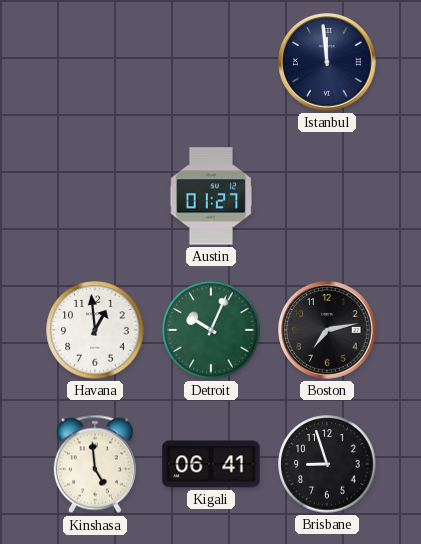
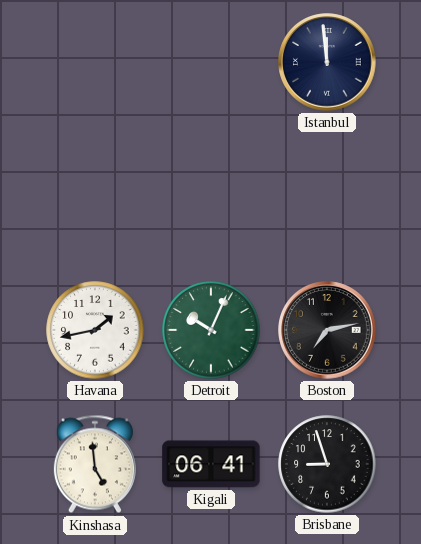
Austin: 01:27 -> none
Havana: 12:59 -> 1:43
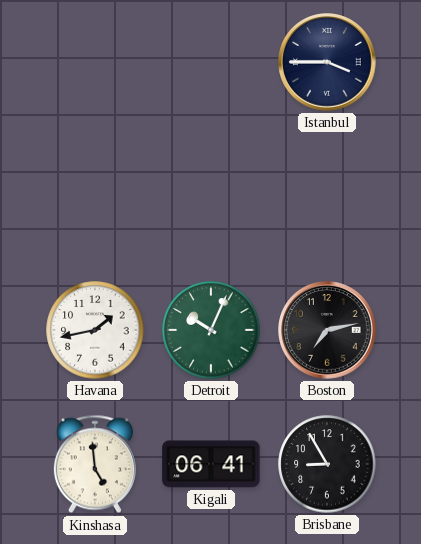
Istanbul: 11:59 -> 3:45
Brisbane: 8:57 -> 8:55
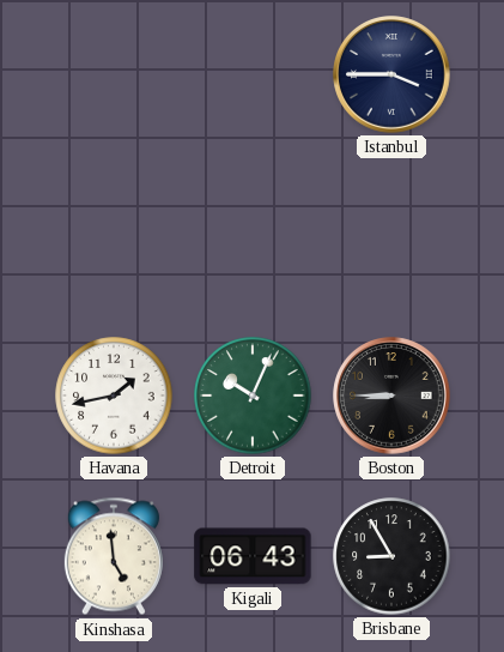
Boston: 7:13 -> 8:45
Kigali: 06:41 -> 06:43
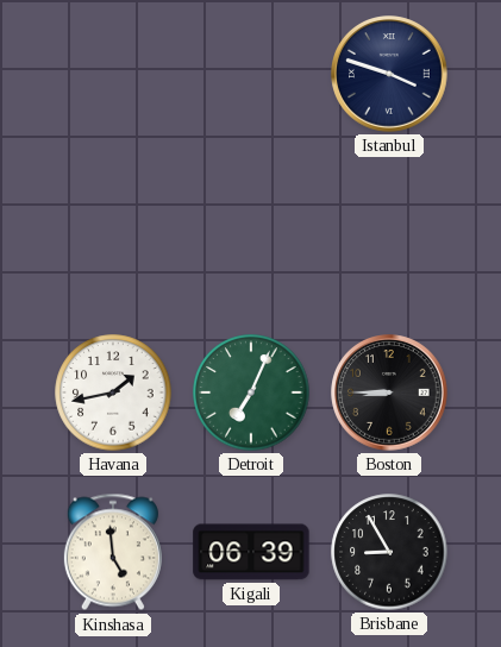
Istanbul: 3:45 -> 3:48
Detroit: 10:04 -> 7:04
Kigali: 06:43 -> 06:39
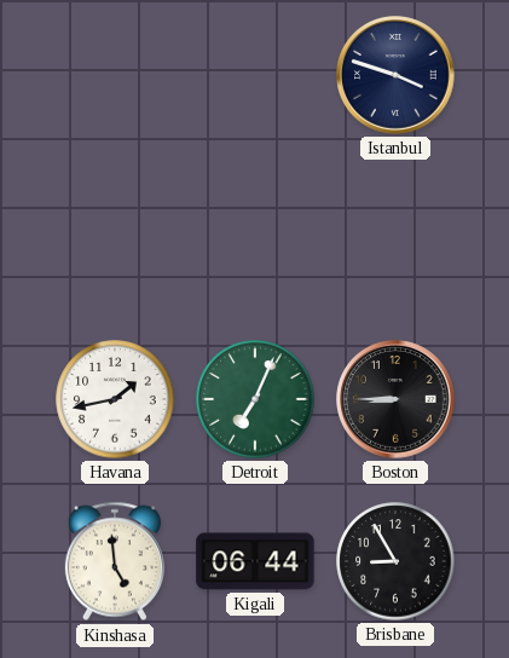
Kigali: 06:39 -> 06:44
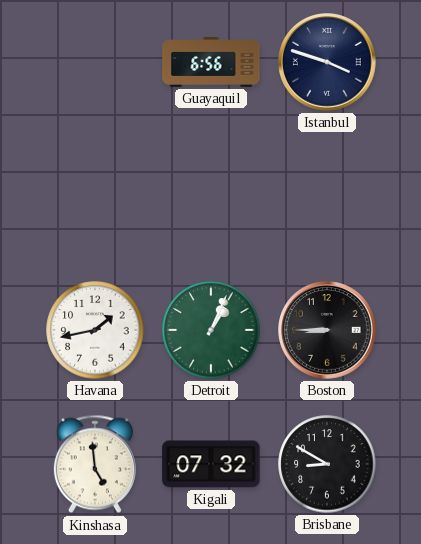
Guayaquil: none -> 6:56
Detroit: 7:04 -> 1:04
Kigali: 06:44 -> 07:32
Brisbane: 8:55 -> 8:50
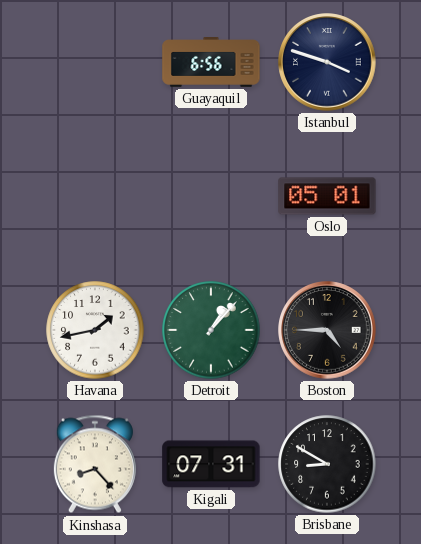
Oslo: none -> 05:01
Detroit: 1:04 -> 1:07
Boston: 8:45 -> 4:45
Kinshasa: 4:59 -> 8:23
Kigali: 07:32 -> 07:31
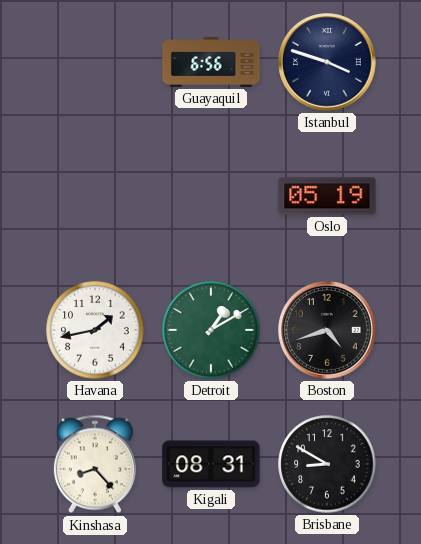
Oslo: 05:01 -> 05:19
Detroit: 1:07 -> 1:10
Boston: 4:45 -> 4:42
Kigali: 07:31 -> 08:31
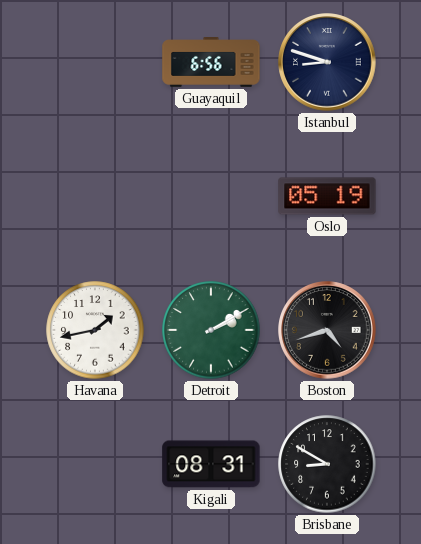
Istanbul: 3:48 -> 8:48
Detroit: 1:10 -> 2:10
Kinshasa: 8:23 -> none
